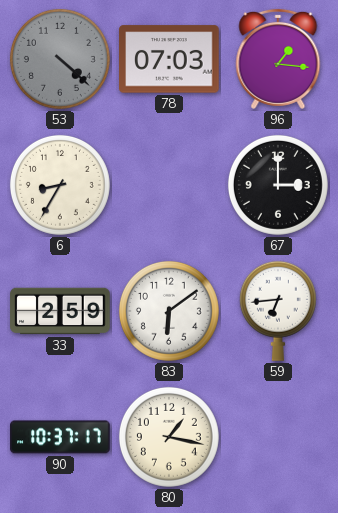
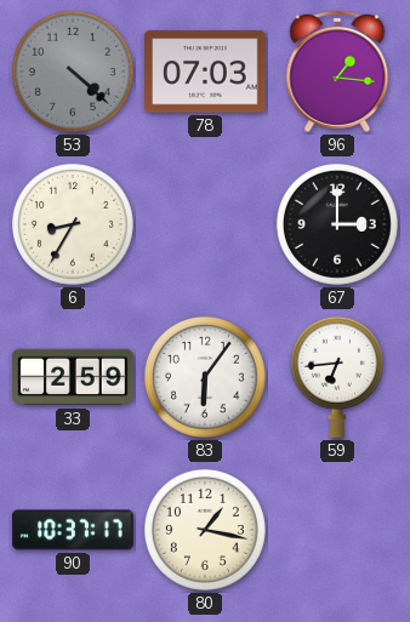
83: 6:09 -> 6:06
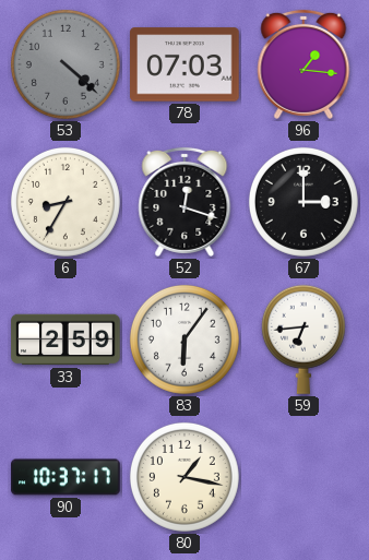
52: none -> 12:18
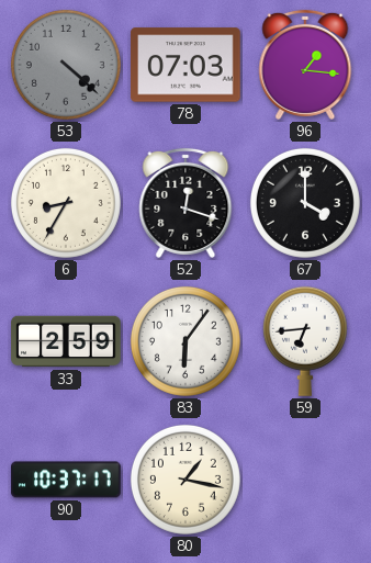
67: 3:00 -> 4:00
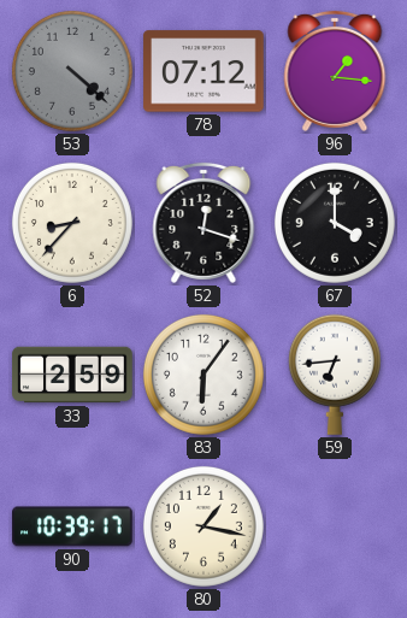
78: 07:03 -> 07:12
6: 8:35 -> 8:37
90: 10:37 -> 10:39
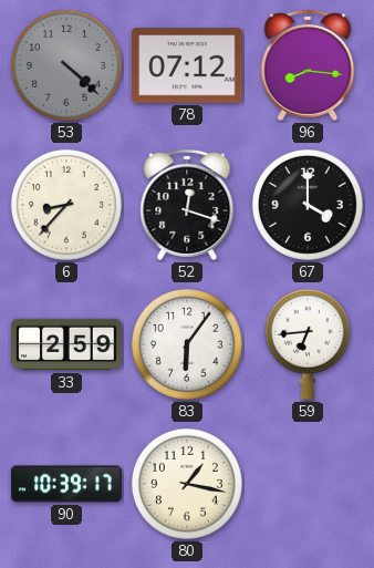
96: 1:16 -> 8:16
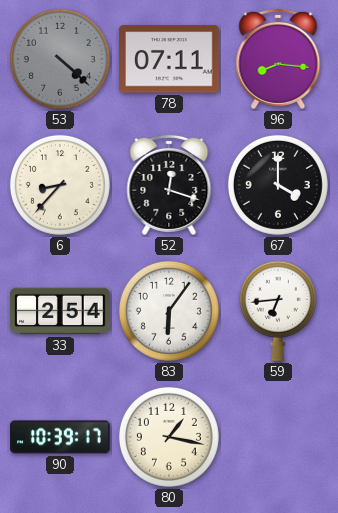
78: 07:12 -> 07:11
33: 2:59 -> 2:54
